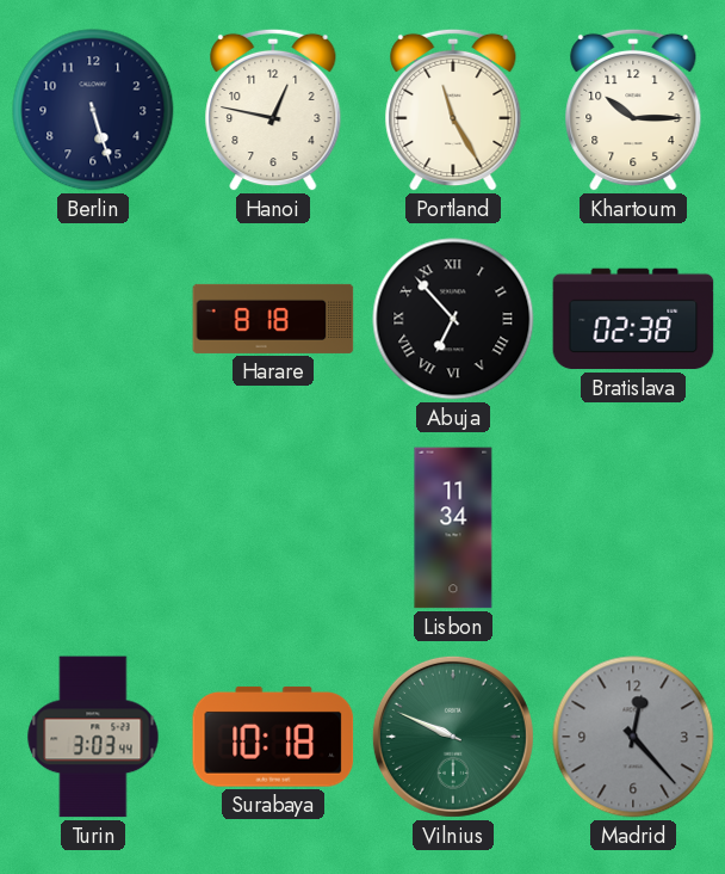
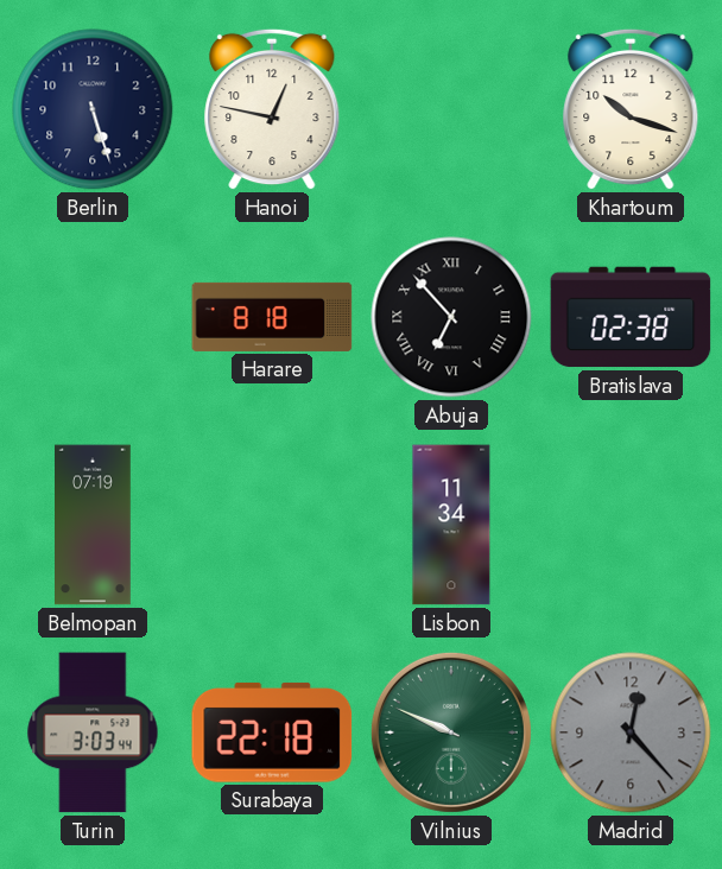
Portland: 11:25 -> none
Khartoum: 10:15 -> 10:18
Belmopan: none -> 07:19
Surabaya: 10:18 -> 22:18
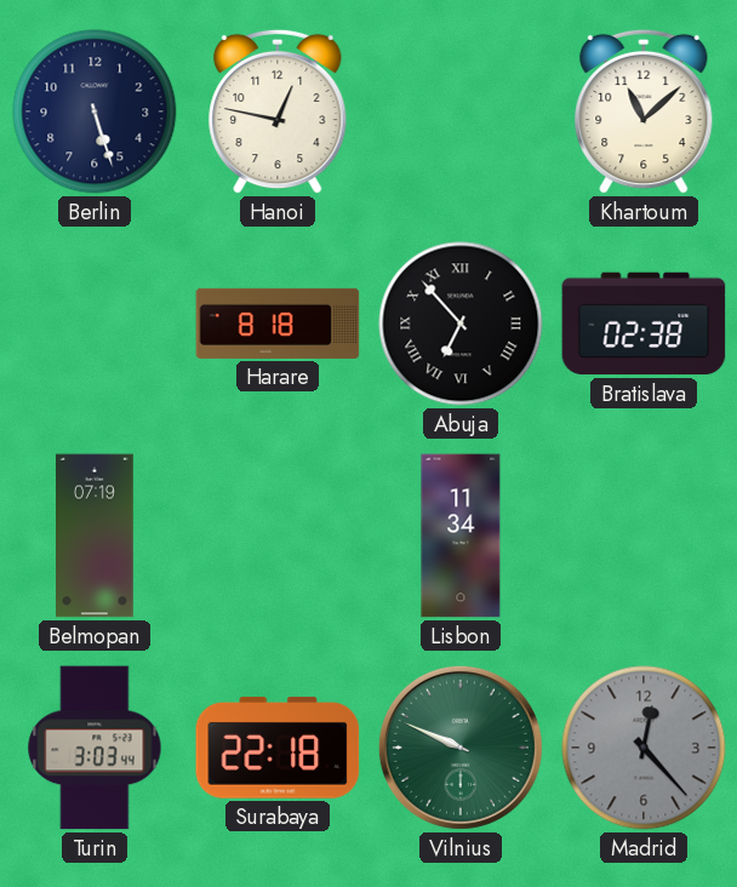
Khartoum: 10:18 -> 11:08
